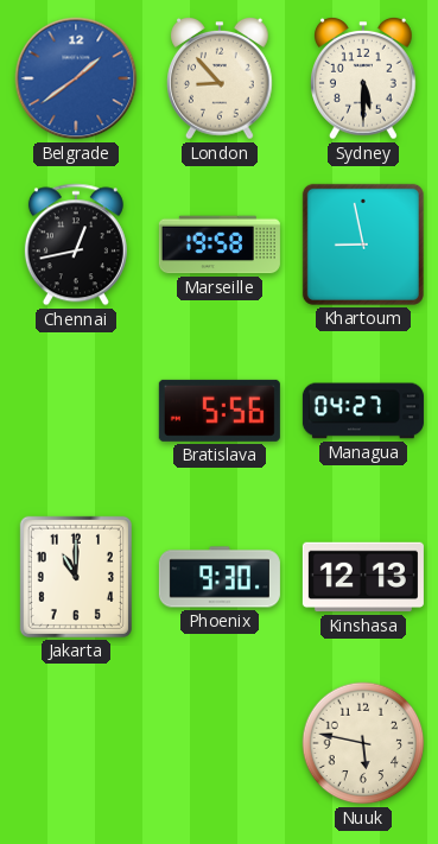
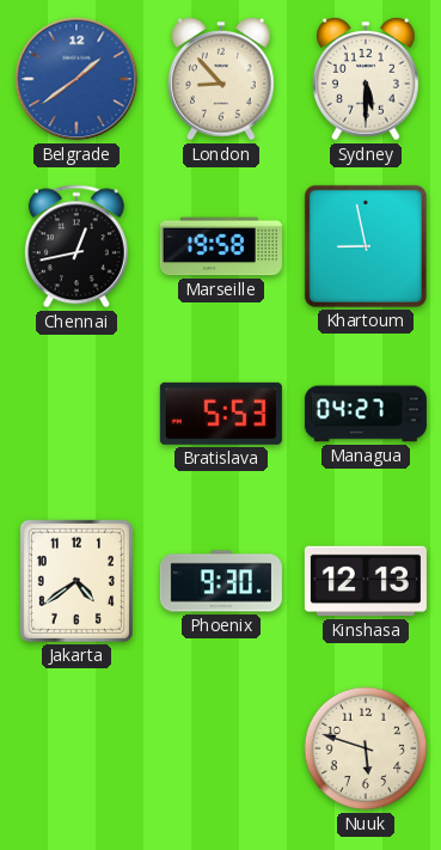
Bratislava: 5:56 -> 5:53
Jakarta: 11:00 -> 4:39
Nuuk: 5:47 -> 5:48
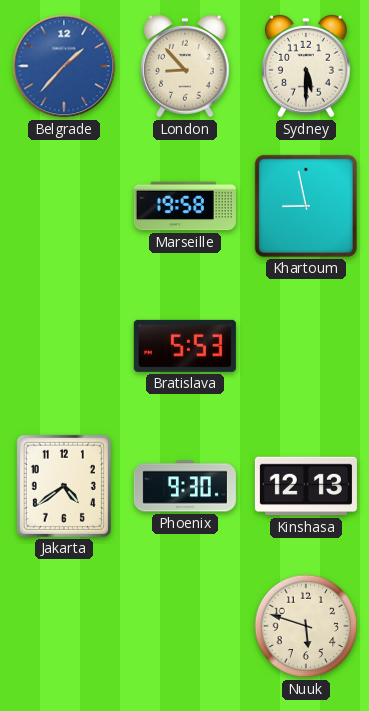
Belgrade: 1:39 -> 1:37
Chennai: 12:43 -> none
Managua: 04:27 -> none
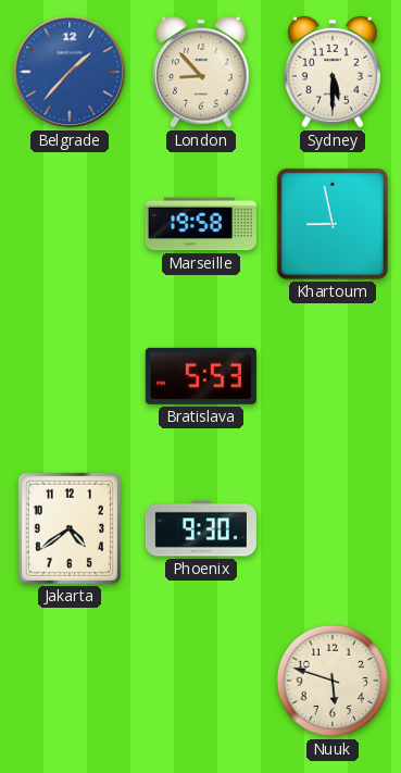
Kinshasa: 12:13 -> none
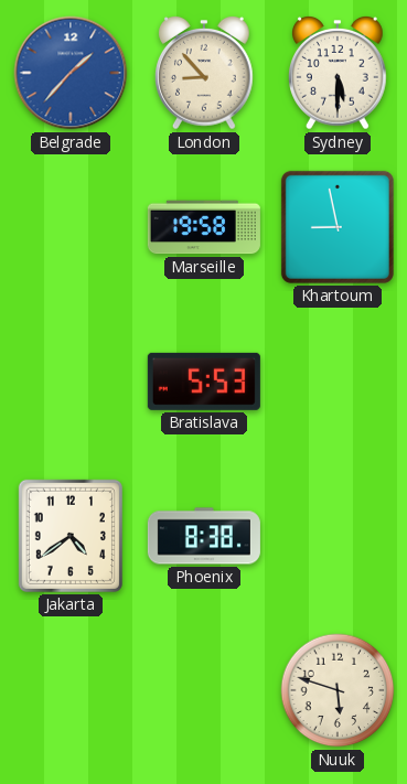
Phoenix: 9:30 -> 8:38
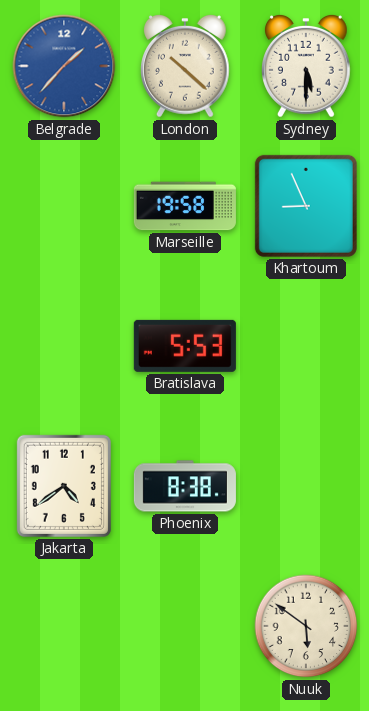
London: 8:53 -> 10:22
Khartoum: 8:58 -> 8:56
Nuuk: 5:48 -> 5:51
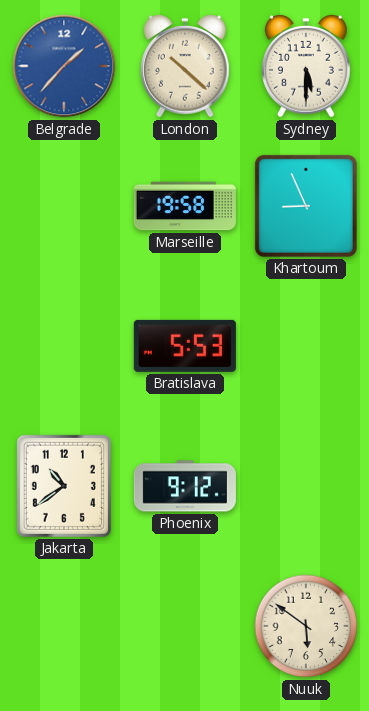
Jakarta: 4:39 -> 10:39
Phoenix: 8:38 -> 9:12
